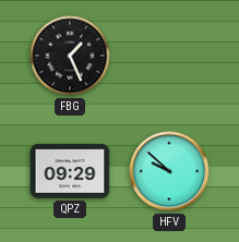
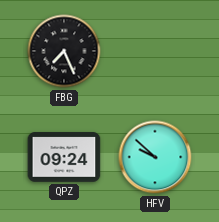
FBG: 1:26 -> 7:26
QPZ: 09:29 -> 09:24
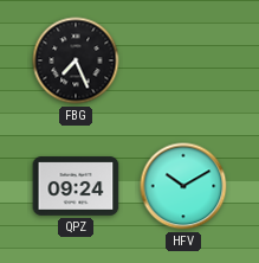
HFV: 9:52 -> 10:10
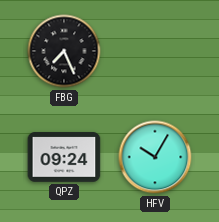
HFV: 10:10 -> 10:05
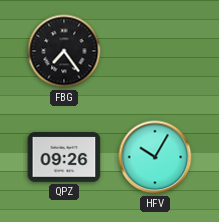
FBG: 7:26 -> 7:24
QPZ: 09:24 -> 09:26
